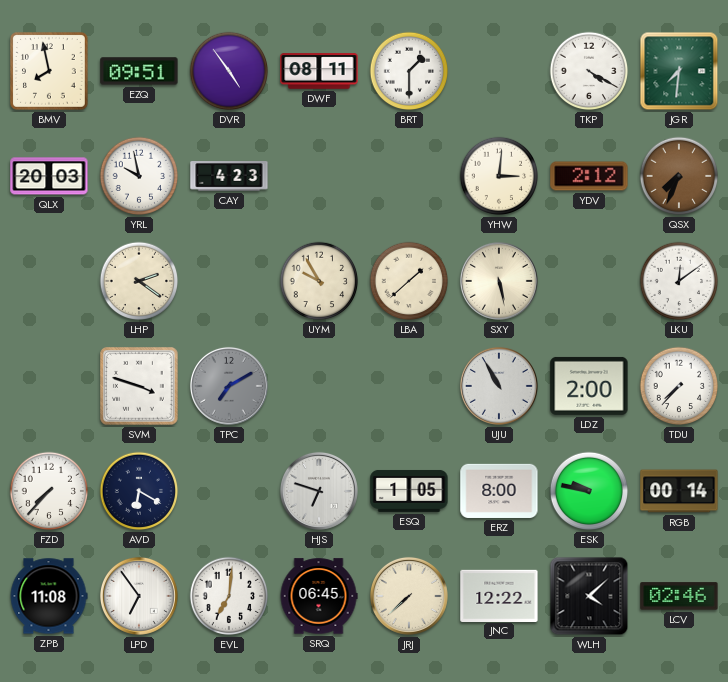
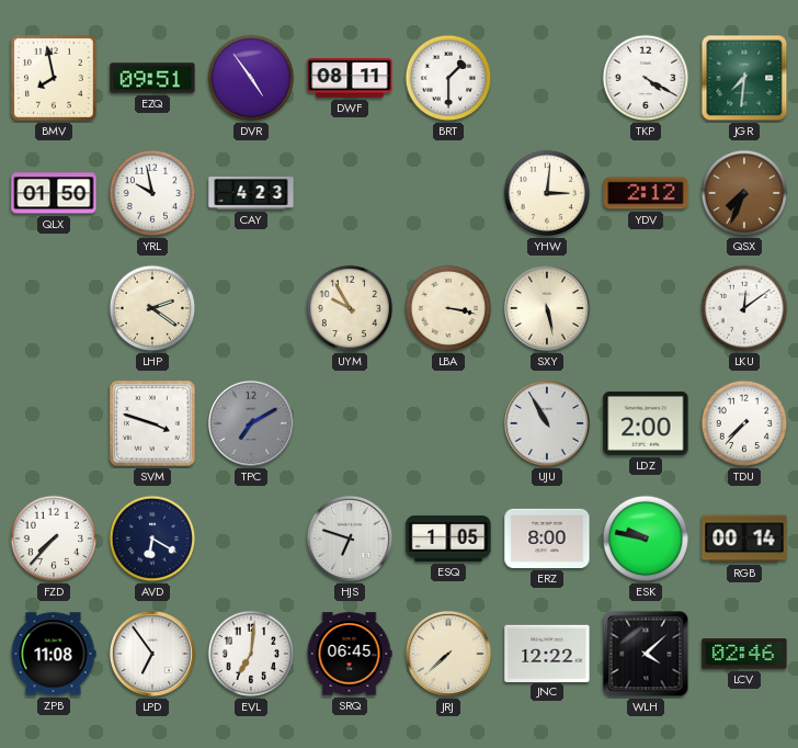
QLX: 20:03 -> 01:50
LBA: 1:38 -> 3:17
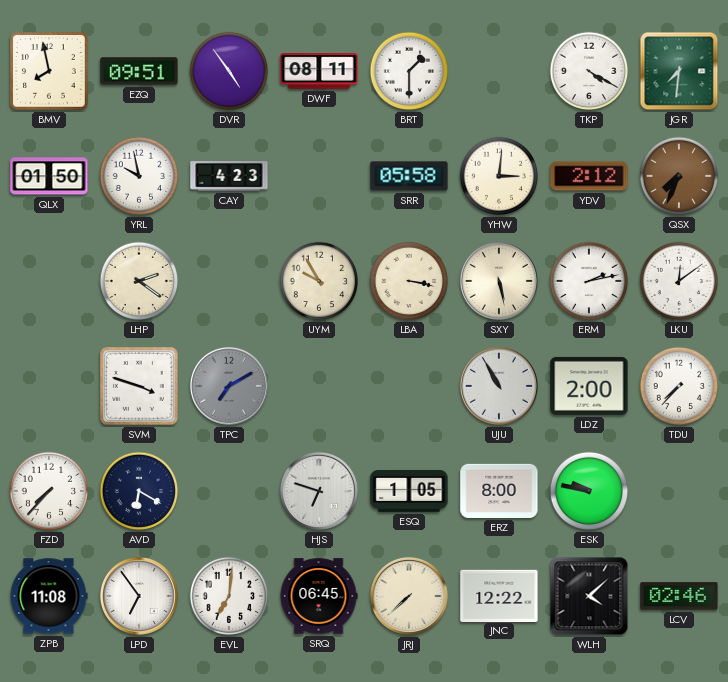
SRR: none -> 05:58
ERM: none -> 2:13
RGB: 00:14 -> none
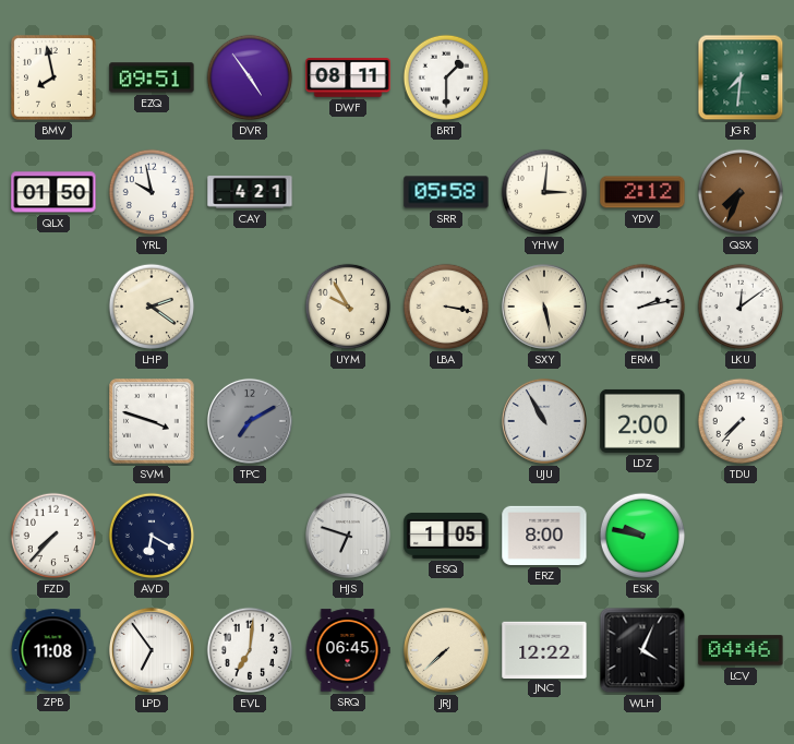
TKP: 4:20 -> none
CAY: 4:23 -> 4:21
WLH: 4:08 -> 4:04
LCV: 02:46 -> 04:46
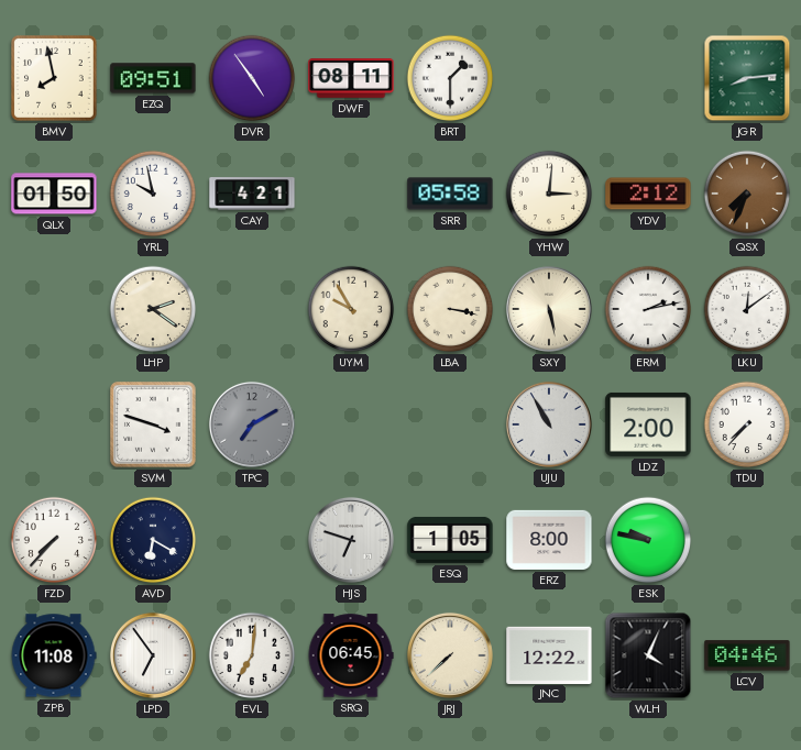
JGR: 7:31 -> 8:14
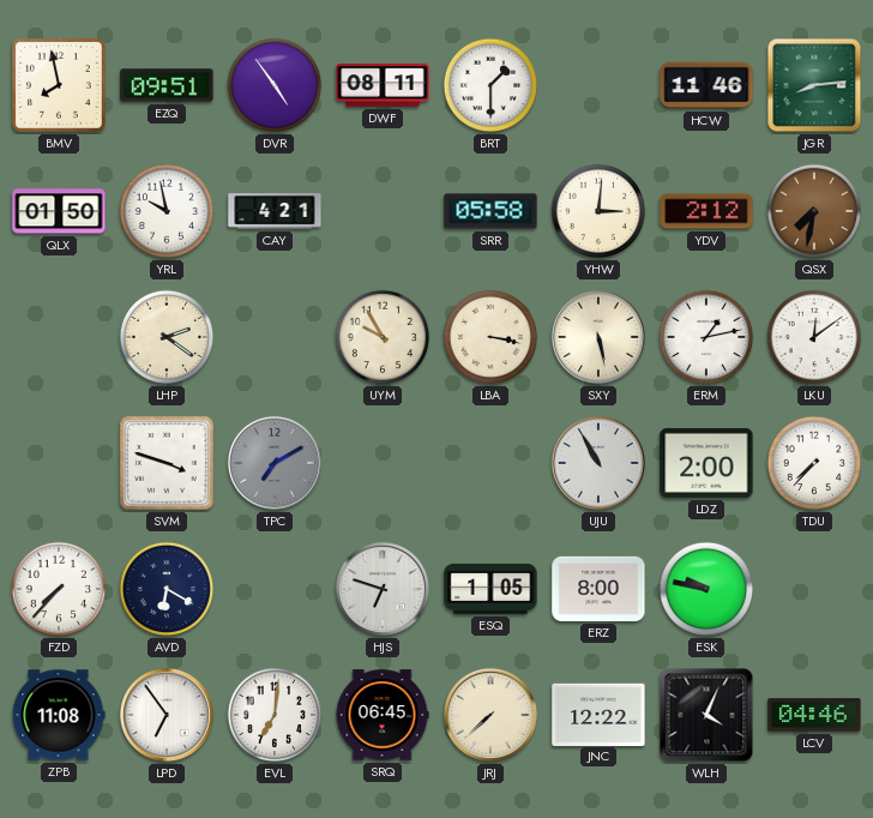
HCW: none -> 11:46
QSX: 7:34 -> 7:32
ERM: 2:13 -> 1:13
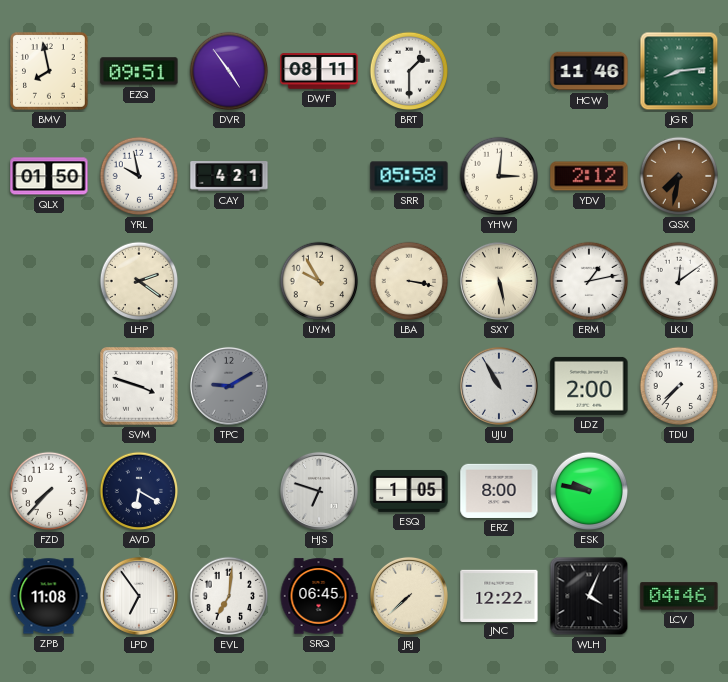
TPC: 7:10 -> 9:10
